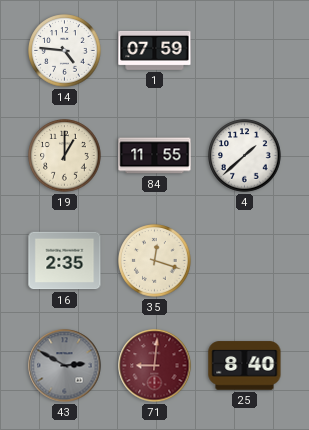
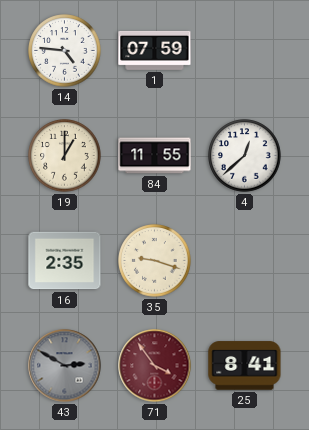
4: 1:38 -> 12:38
35: 12:18 -> 9:18
71: 9:01 -> 3:54
25: 8:40 -> 8:41
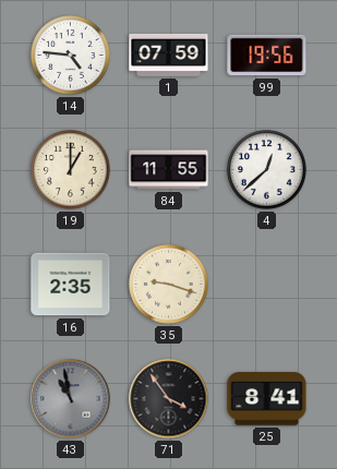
99: none -> 19:56
43: 2:50 -> 10:58
71 dial: burgundy -> black
